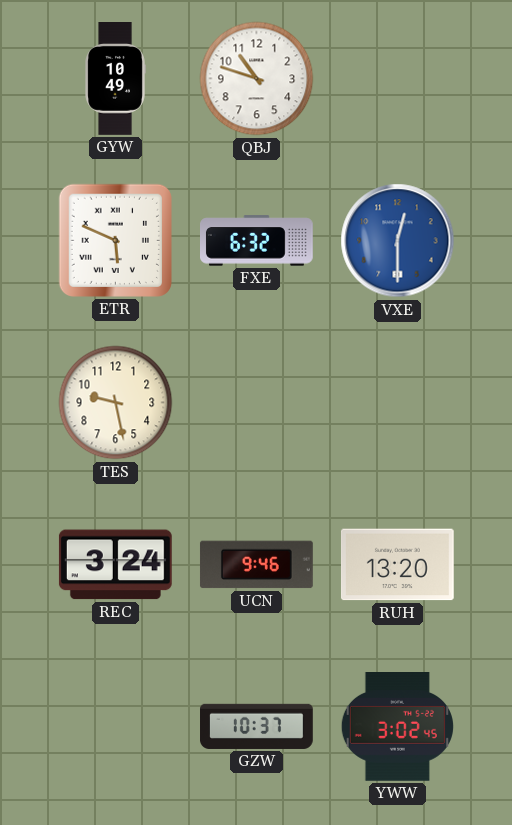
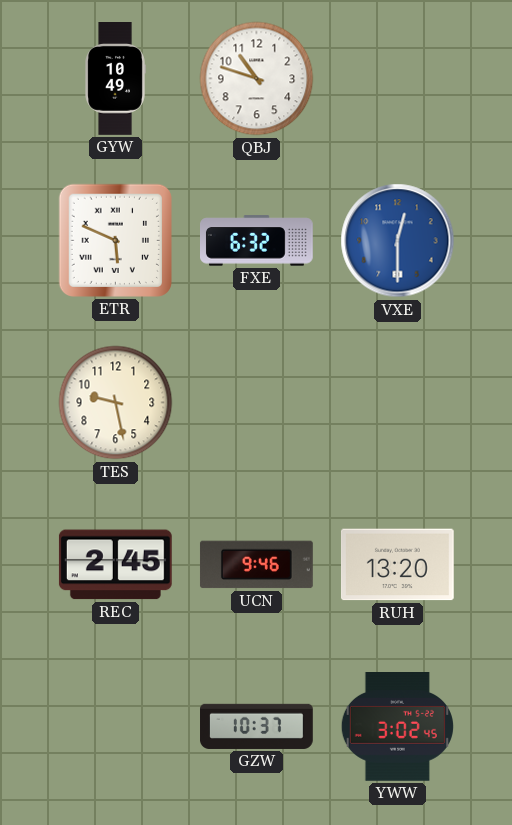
REC: 3:24 -> 2:45
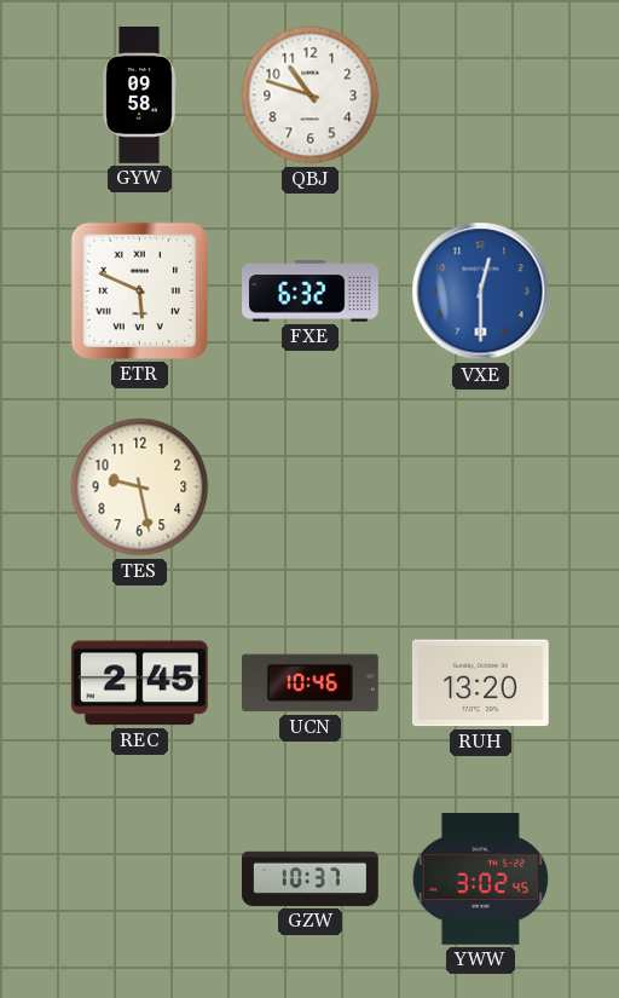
GYW: 10:49 -> 09:58
UCN: 9:46 -> 10:46
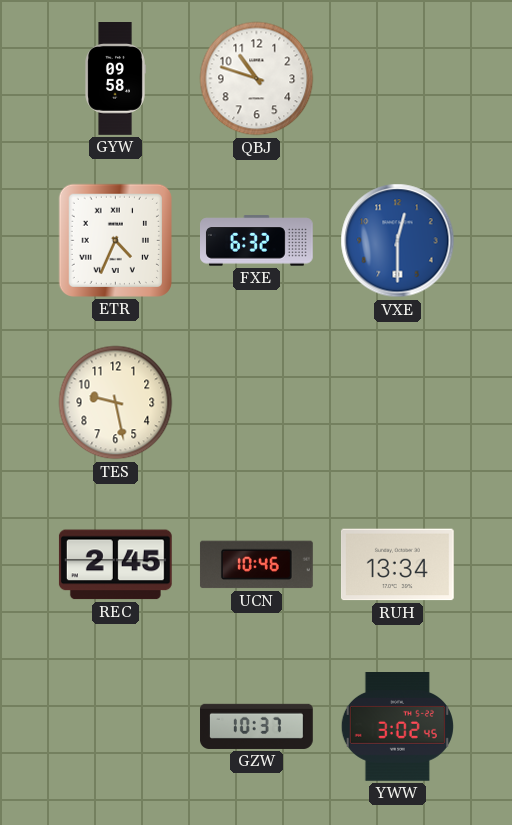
ETR: 5:49 -> 4:34
RUH: 13:20 -> 13:34
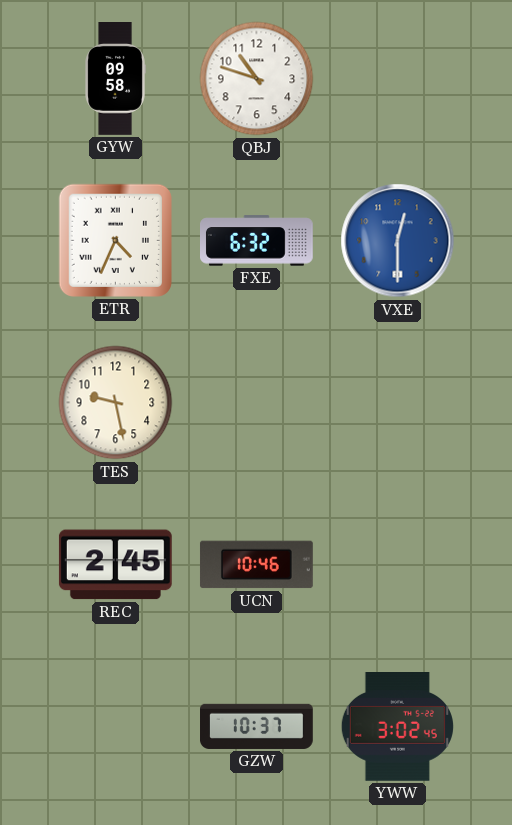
RUH: 13:34 -> none
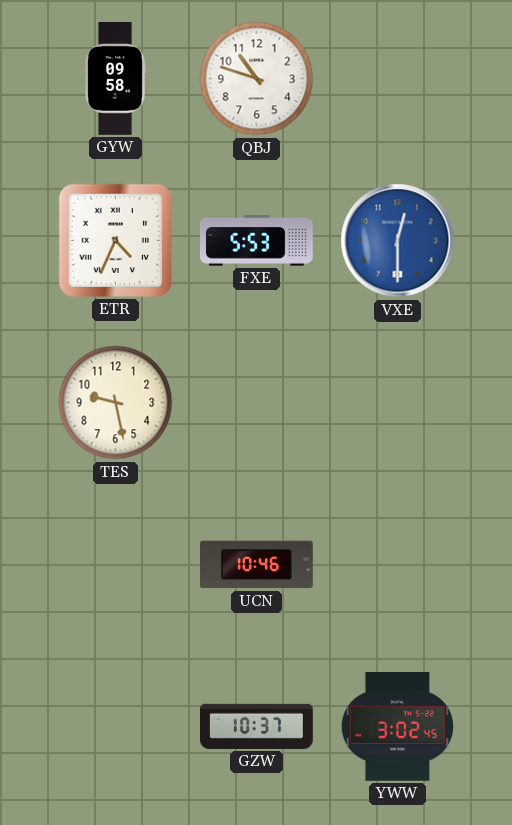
FXE: 6:32 -> 5:53
REC: 2:45 -> none
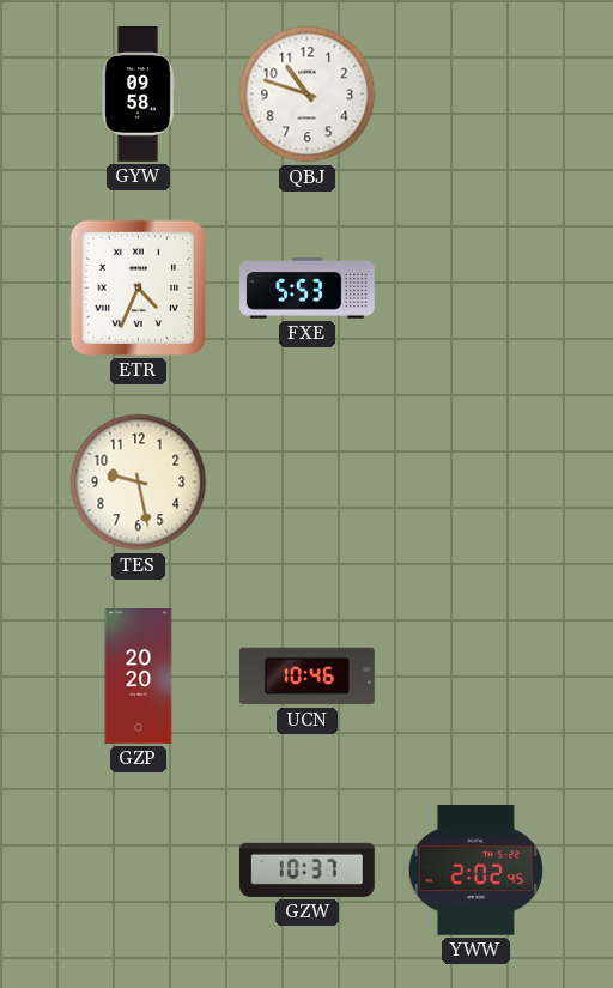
VXE: 12:30 -> none
GZP: none -> 20:20
YWW: 3:02 -> 2:02
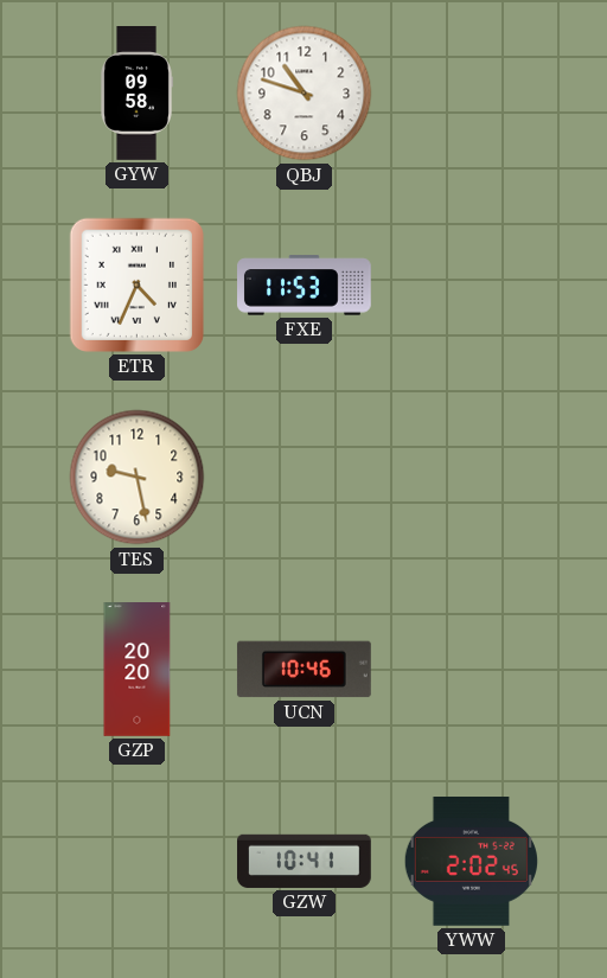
FXE: 5:53 -> 11:53
GZW: 10:37 -> 10:41
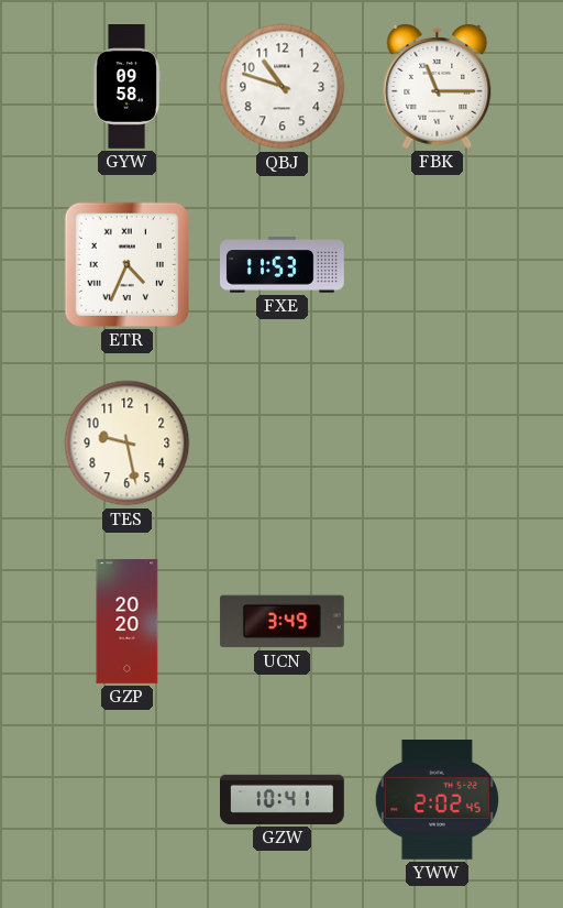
FBK: none -> 11:15
UCN: 10:46 -> 3:49
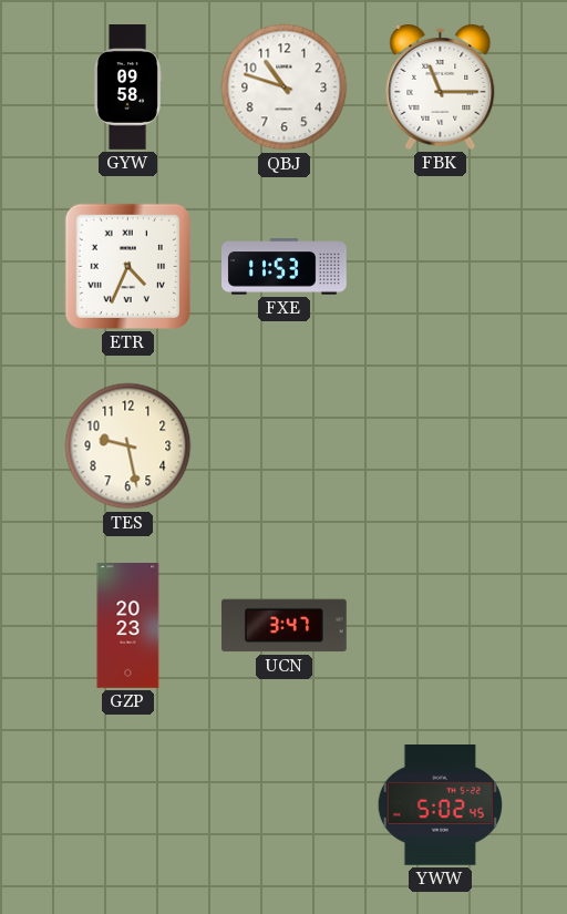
GZP: 20:20 -> 20:23
UCN: 3:49 -> 3:47
GZW: 10:41 -> none
YWW: 2:02 -> 5:02
